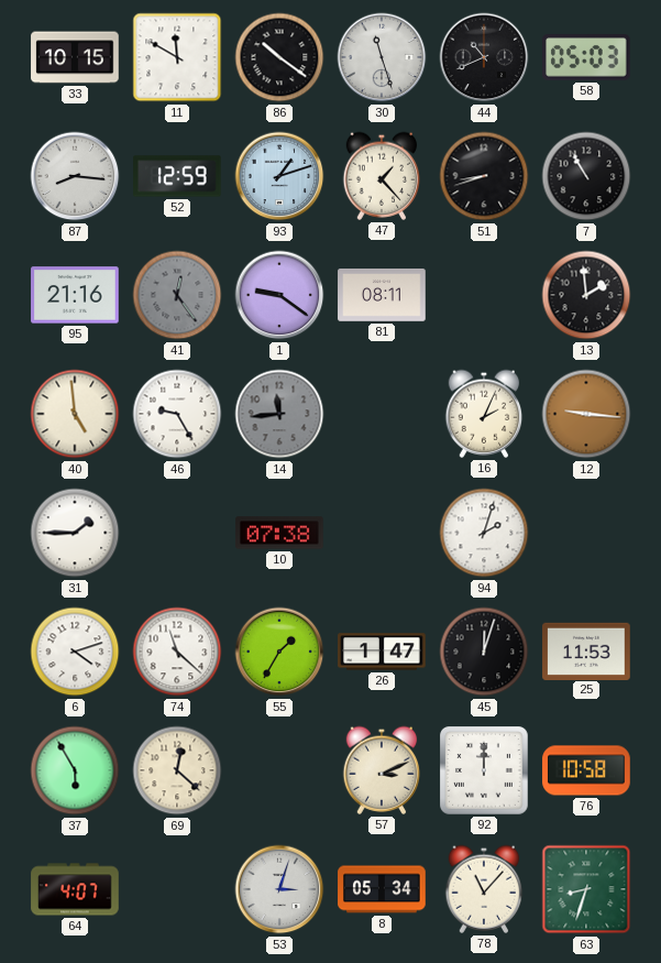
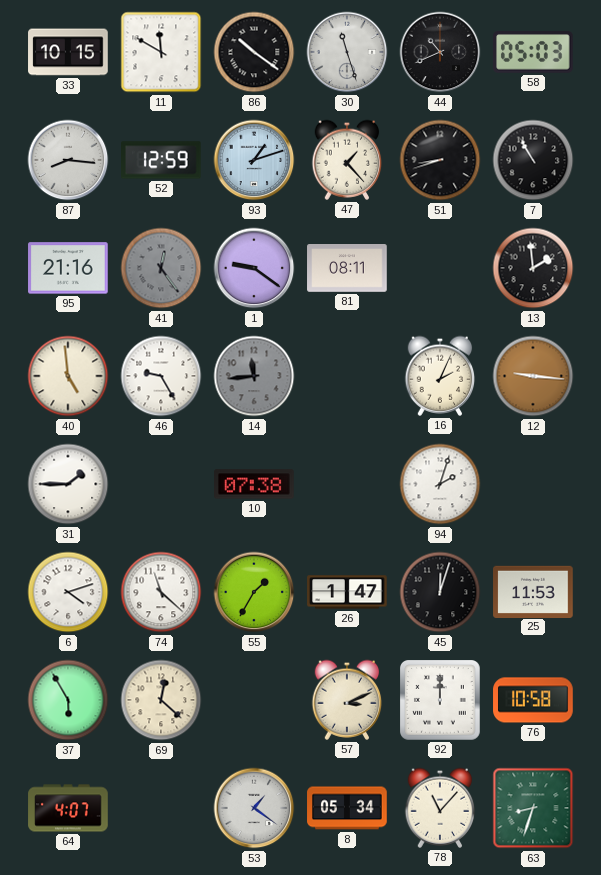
53: 3:03 -> 1:21
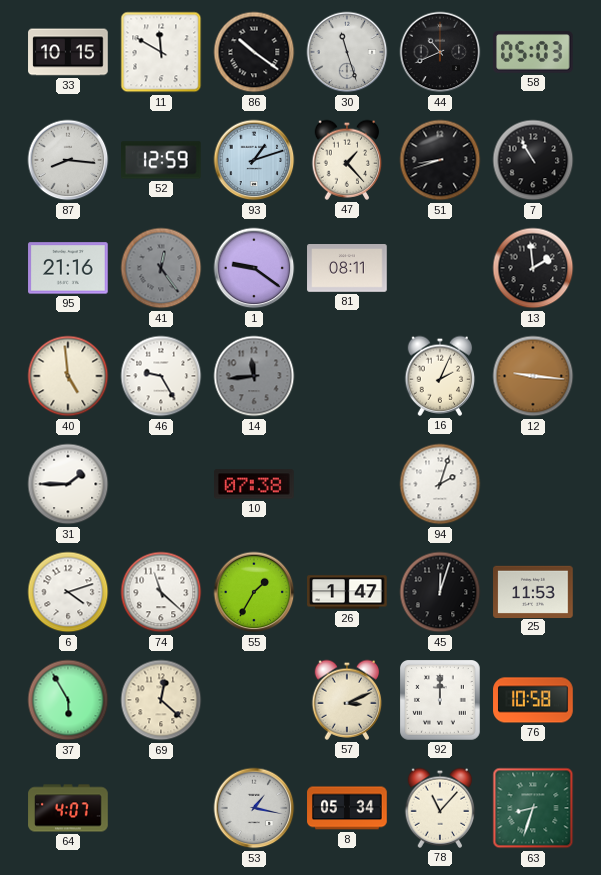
53: 1:21 -> 1:17
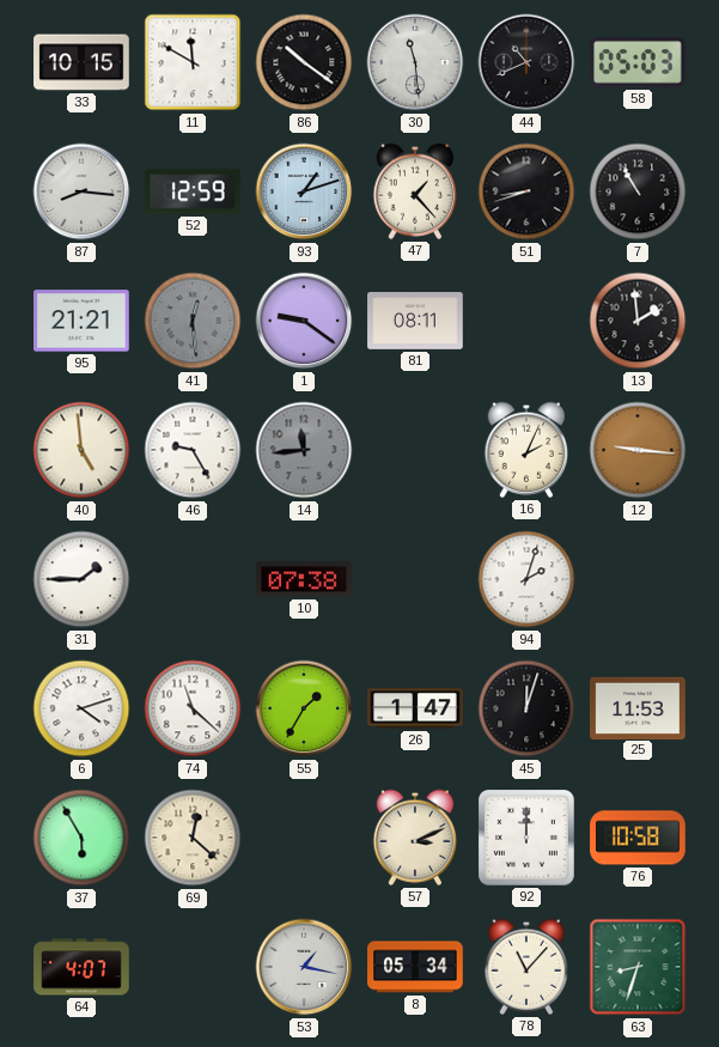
30: 11:27 -> 11:29
95: 21:16 -> 21:21
41: 12:24 -> 12:29
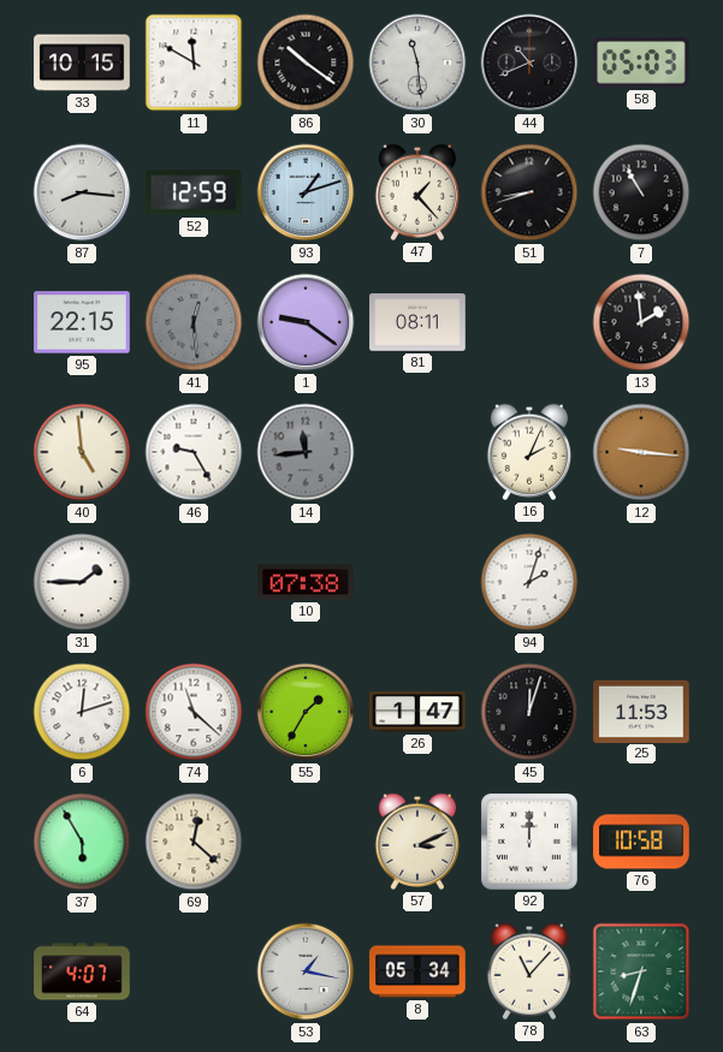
95: 21:21 -> 22:15
6: 4:12 -> 12:12
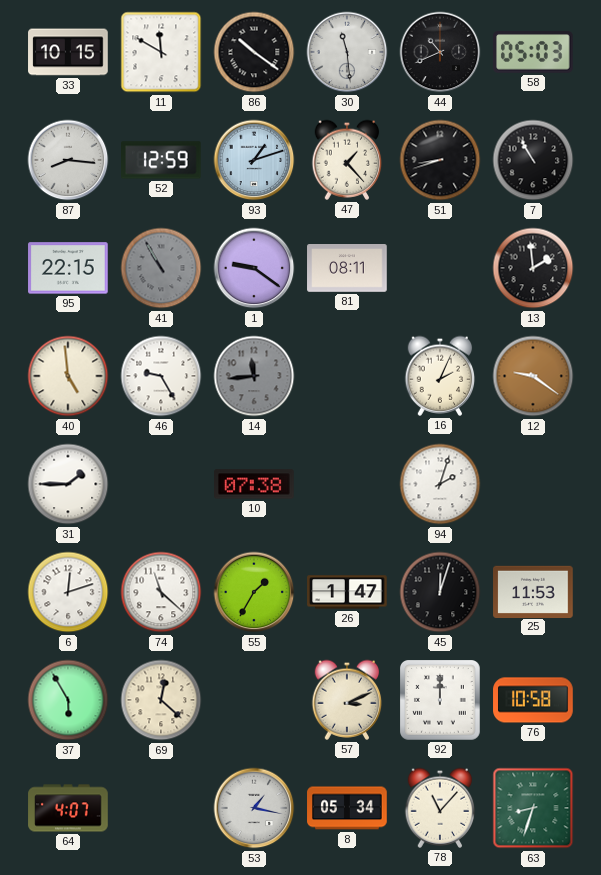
41: 12:29 -> 10:55
12: 9:16 -> 9:21
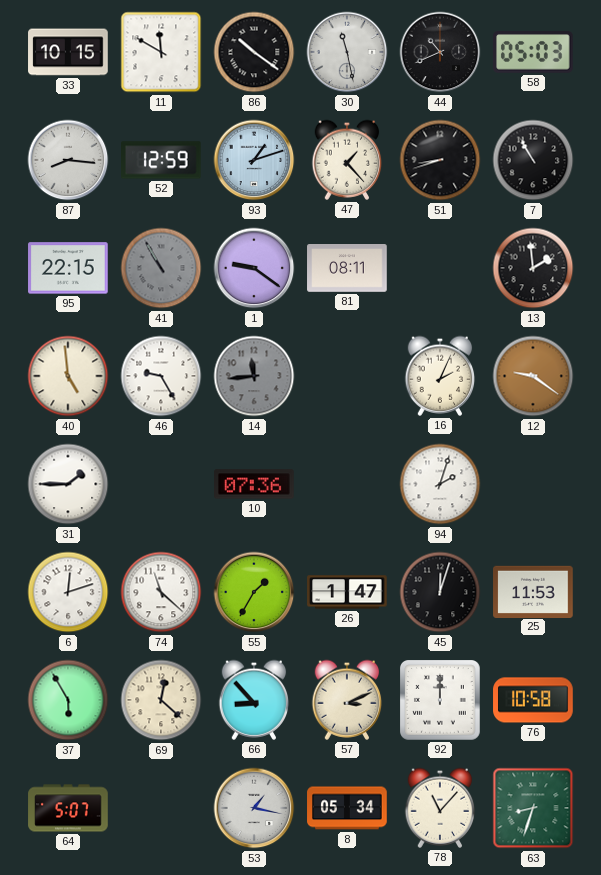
30: 11:29 -> 11:28
10: 07:38 -> 07:36
66: none -> 8:53
64: 4:07 -> 5:07
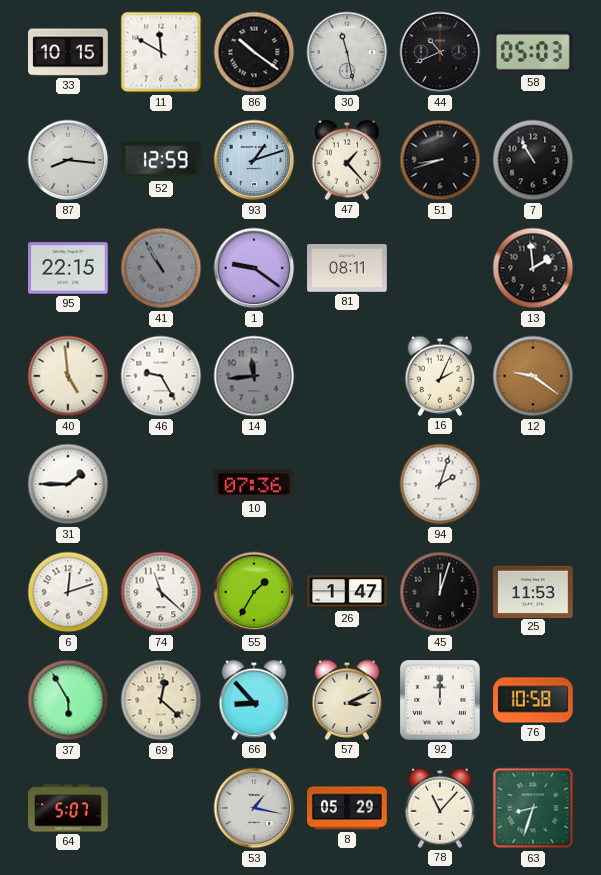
8: 05:34 -> 05:29
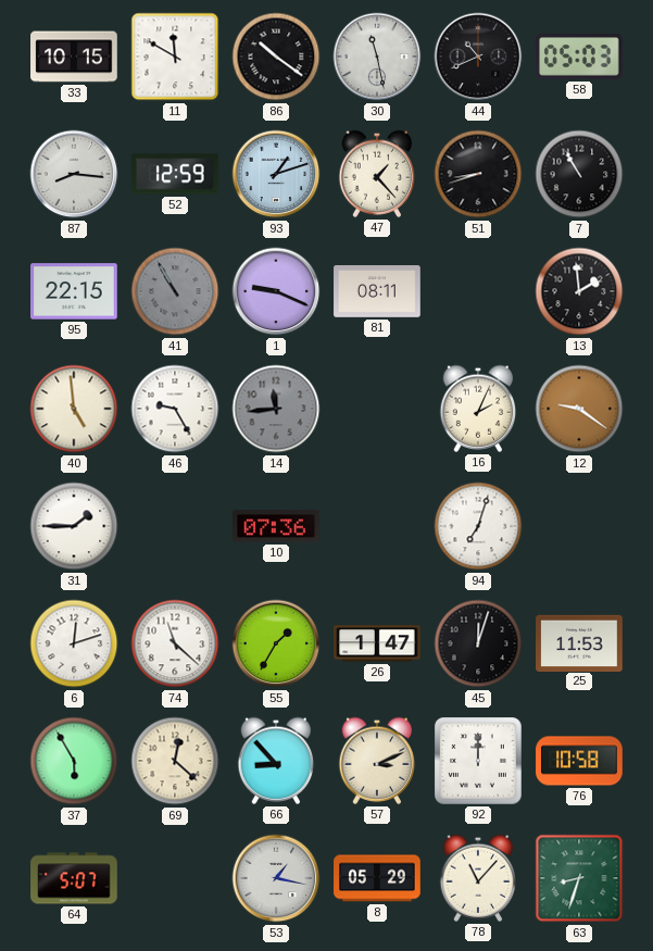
1: 9:21 -> 9:19
94: 2:03 -> 7:03
